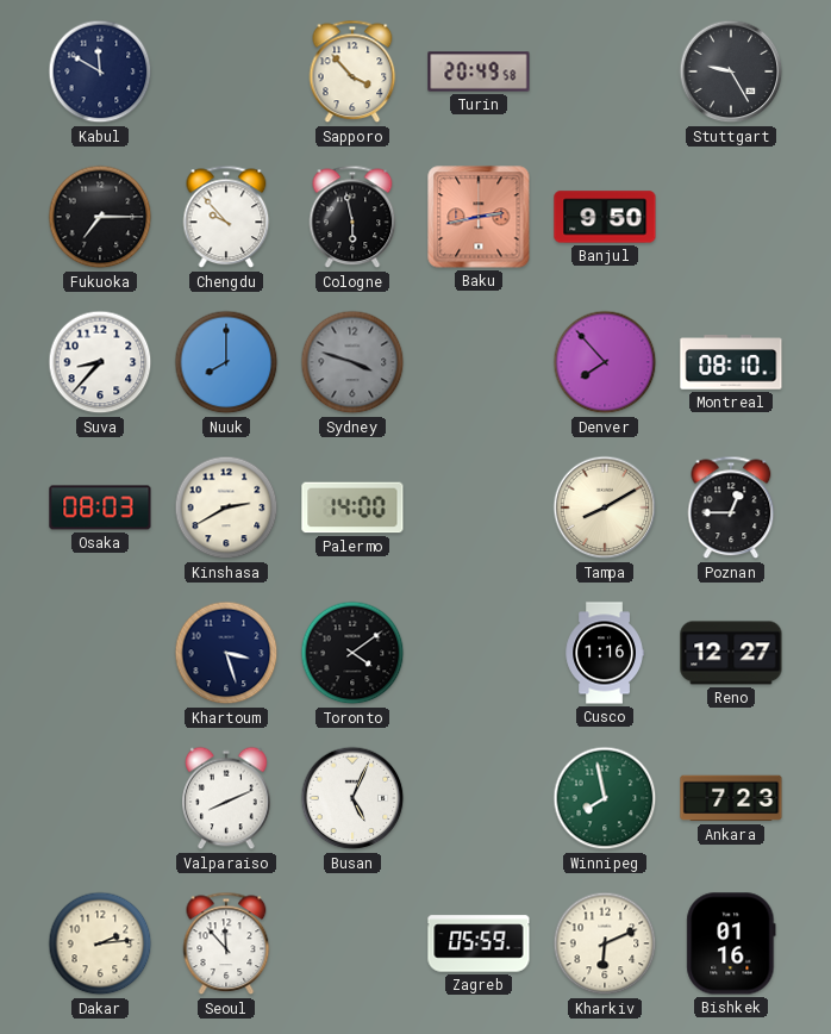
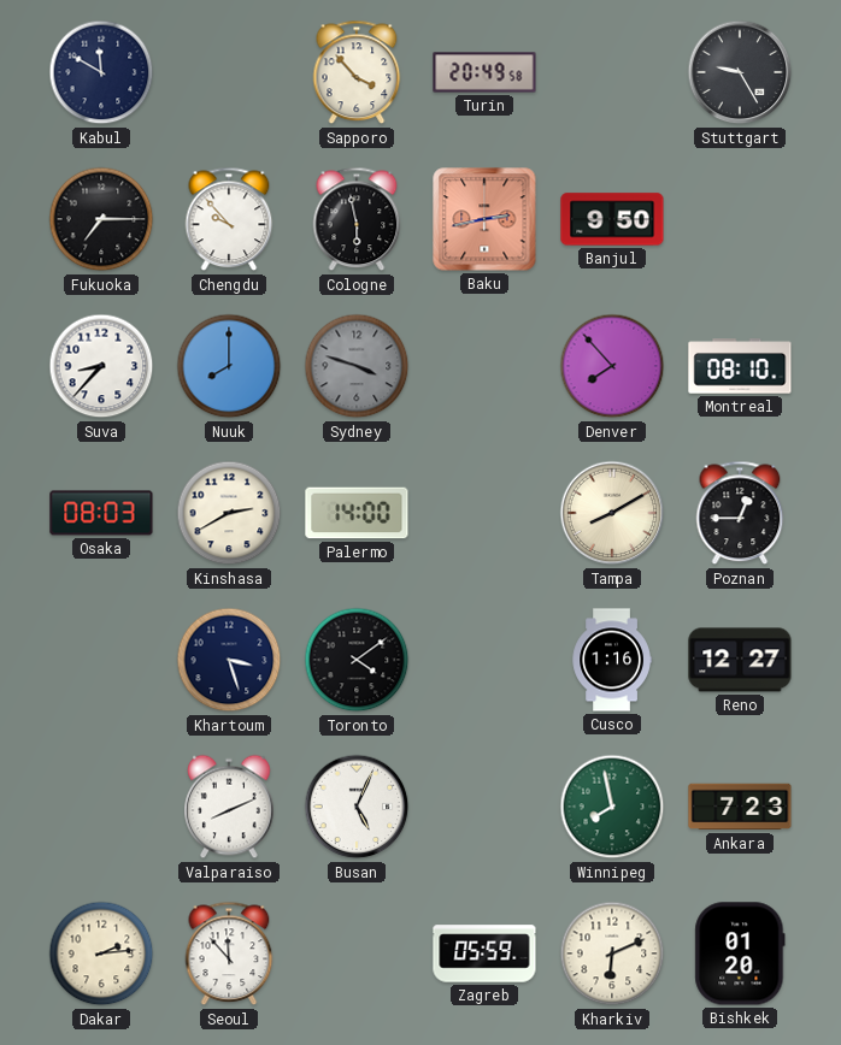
Bishkek: 01:16 -> 01:20
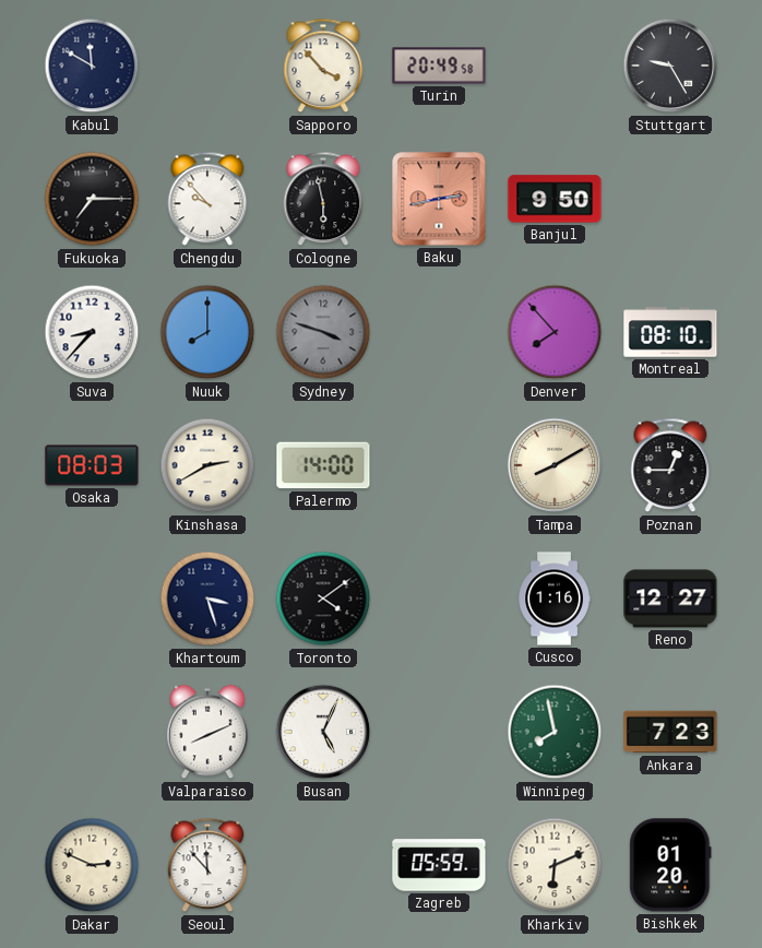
Dakar: 2:14 -> 2:49
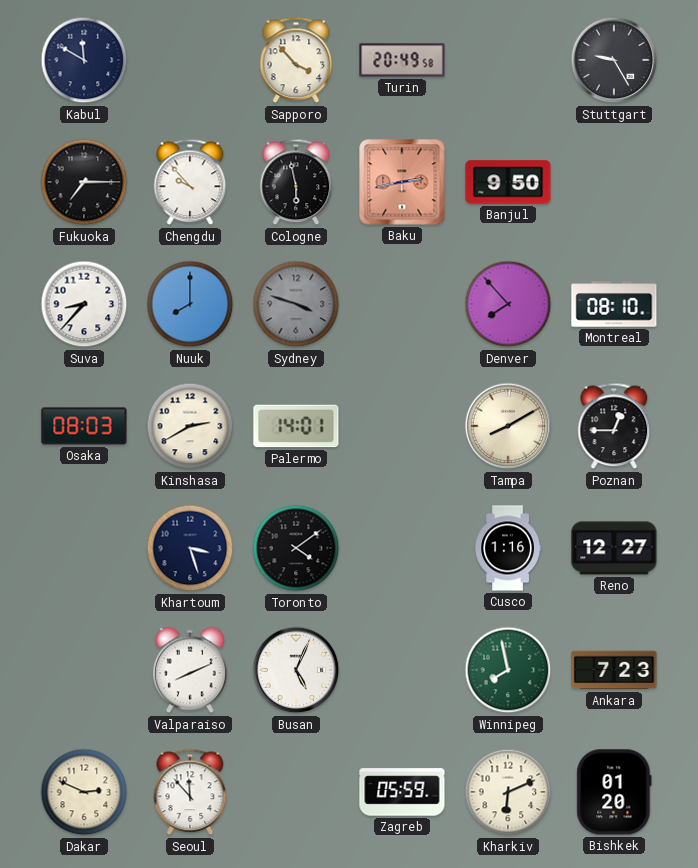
Palermo: 14:00 -> 14:01
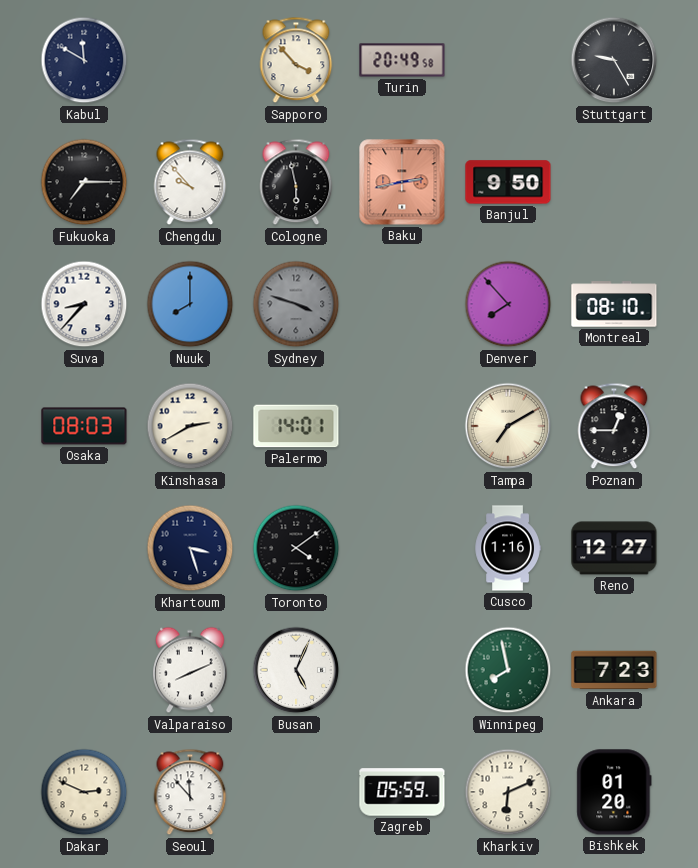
Tampa: 8:10 -> 7:10
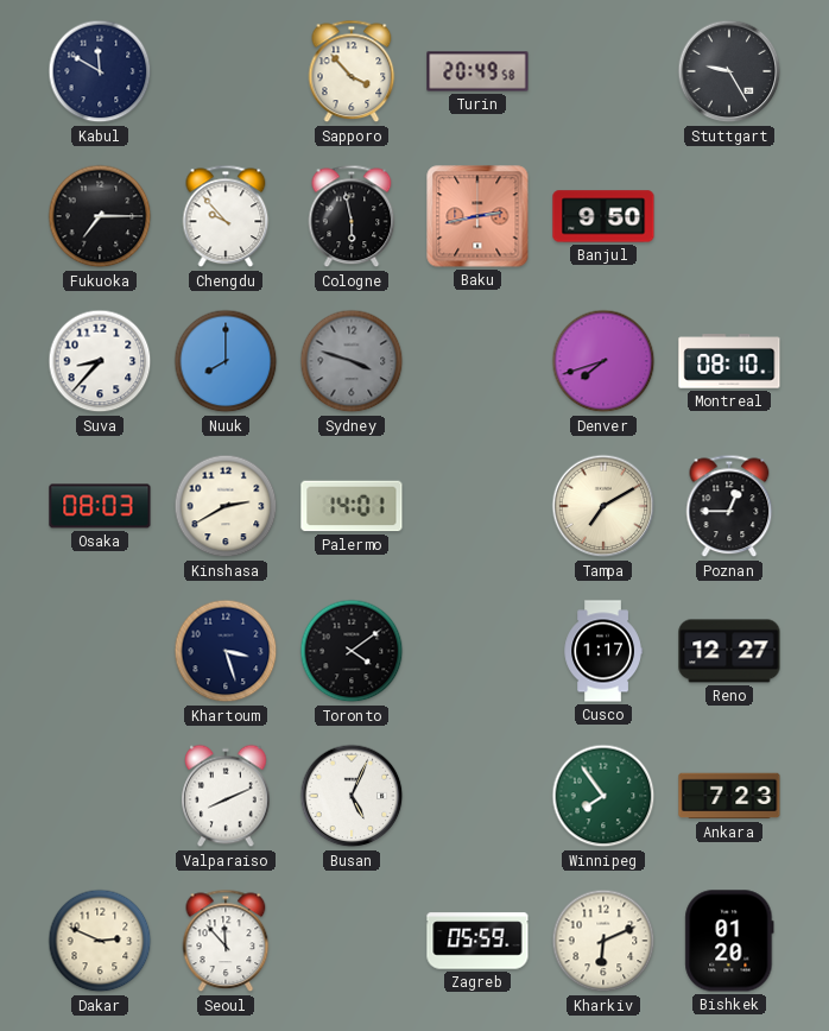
Denver: 7:53 -> 7:42
Cusco: 1:16 -> 1:17
Winnipeg: 7:58 -> 7:54
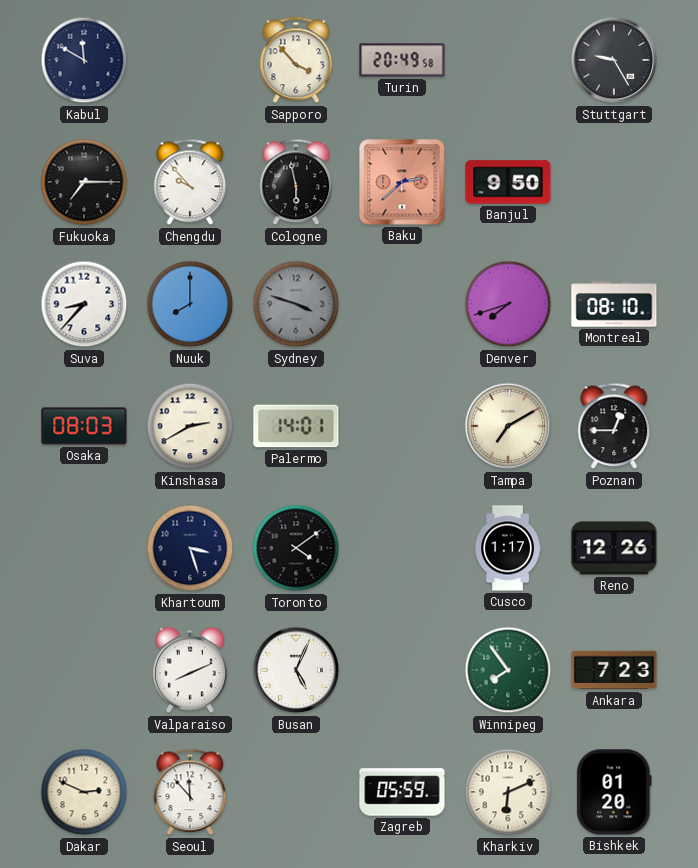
Baku: 2:43 -> 2:38
Reno: 12:27 -> 12:26
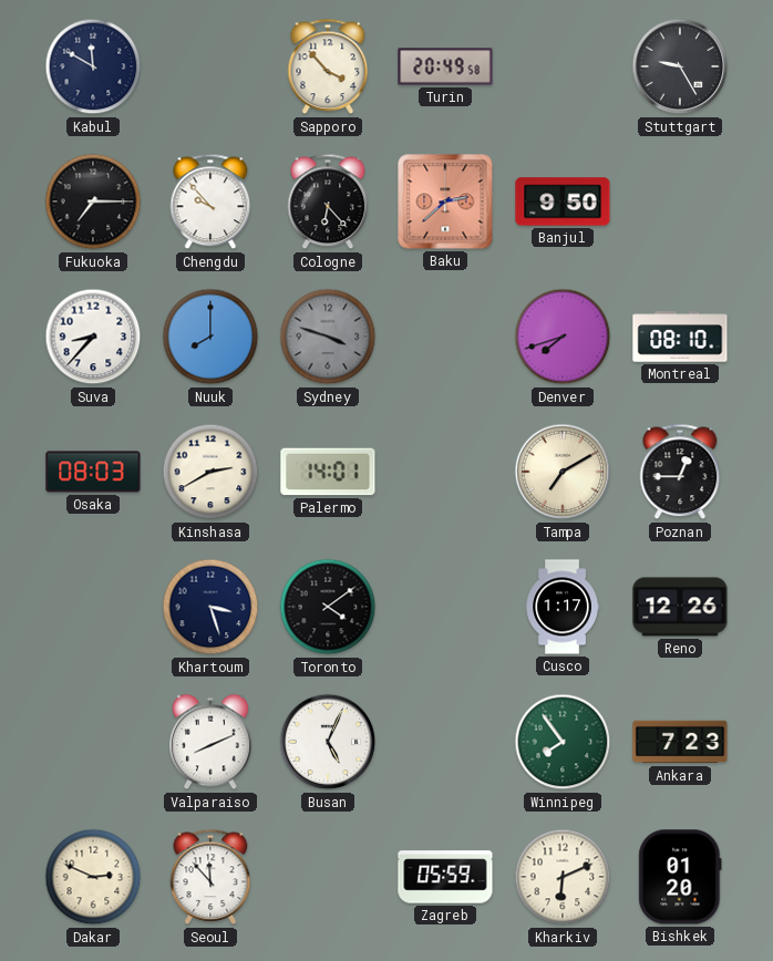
Cologne: 5:58 -> 6:23
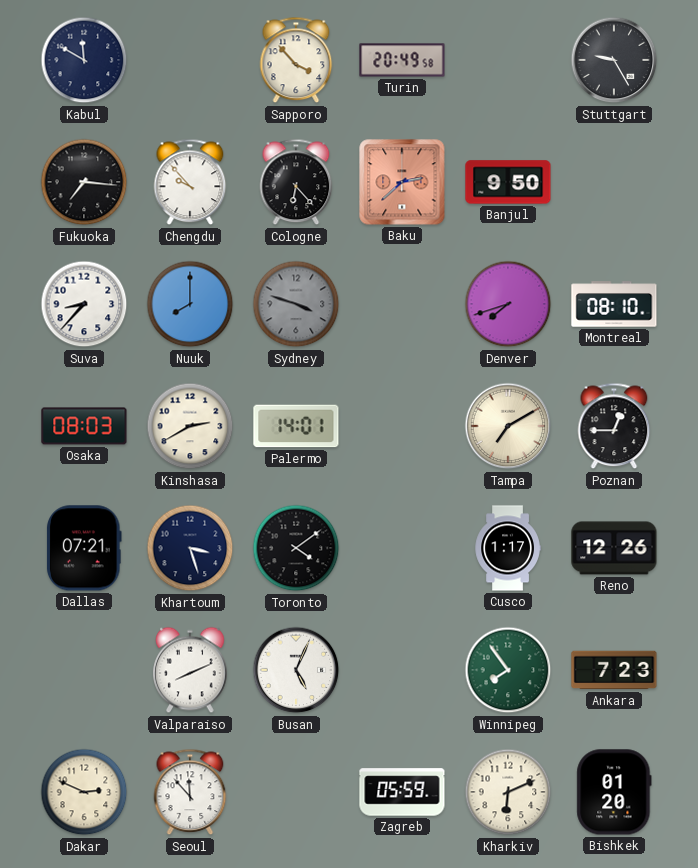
Fukuoka: 7:15 -> 7:16
Dallas: none -> 07:21
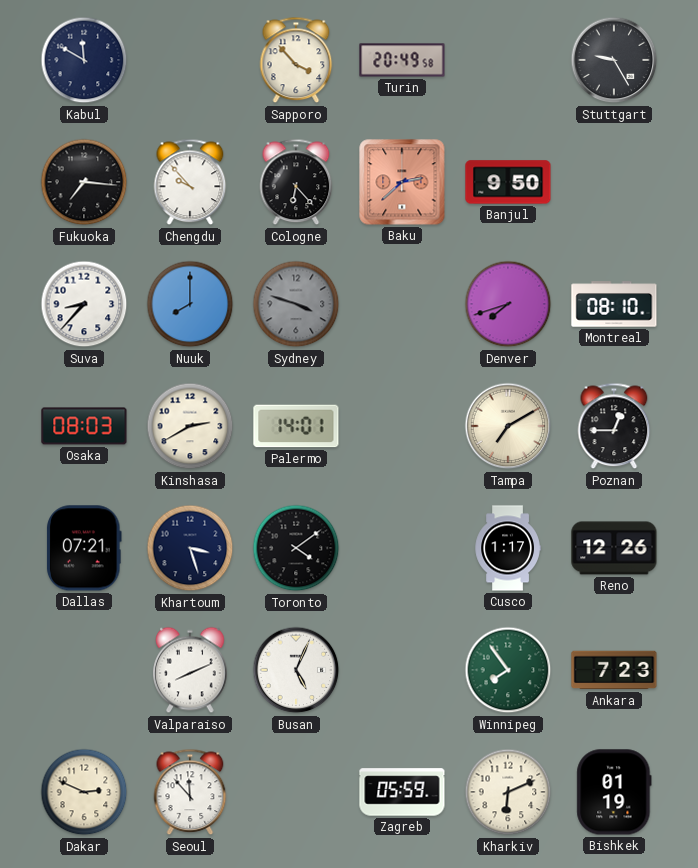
Bishkek: 01:20 -> 01:19
